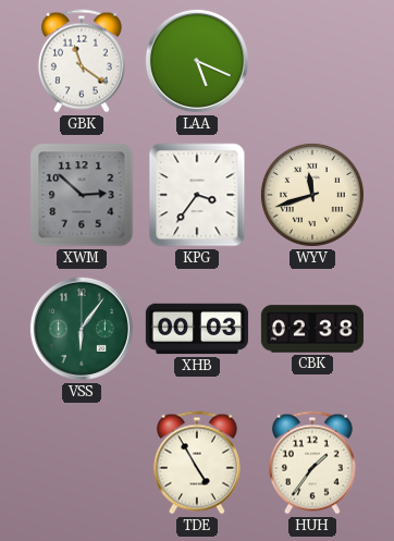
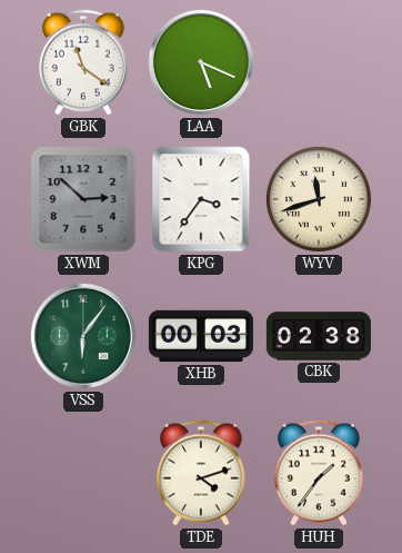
TDE: 4:55 -> 4:12
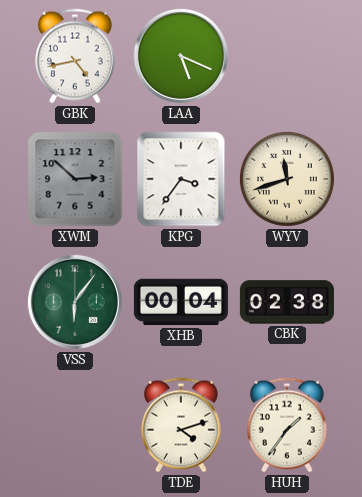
GBK: 11:21 -> 4:43
XHB: 00:03 -> 00:04
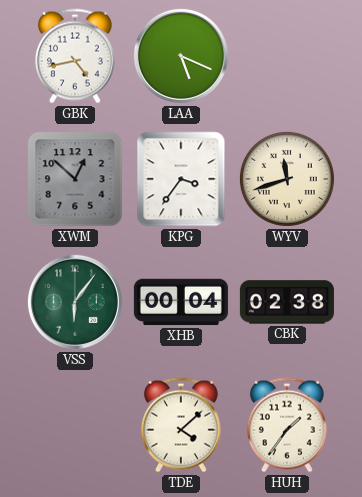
XWM: 2:52 -> 12:52
TDE: 4:12 -> 4:08
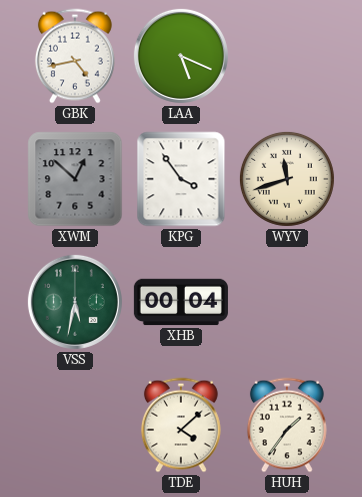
KPG: 3:36 -> 3:54
VSS: 6:06 -> 5:32
CBK: 02:38 -> none
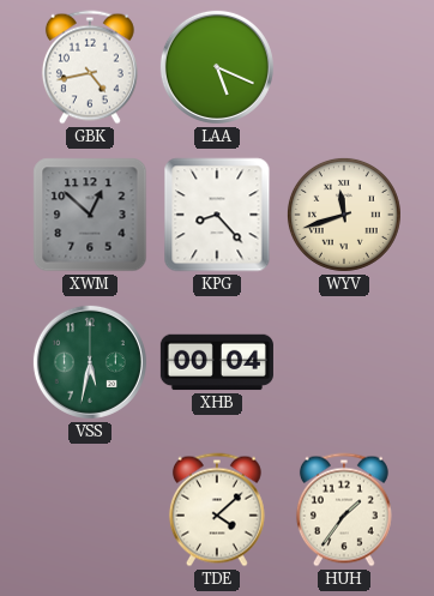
KPG: 3:54 -> 8:23
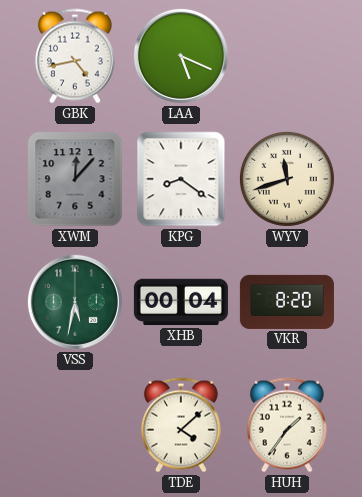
XWM: 12:52 -> 12:07
KPG: 8:23 -> 8:21
VKR: none -> 8:20
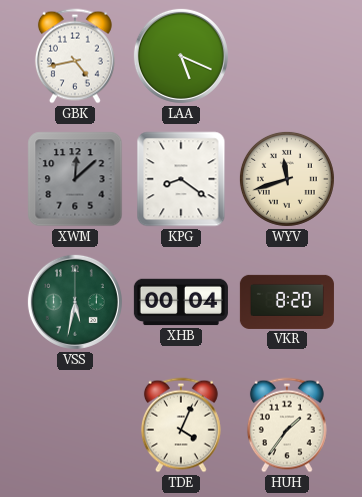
XWM: 12:07 -> 12:08
TDE: 4:08 -> 4:04
